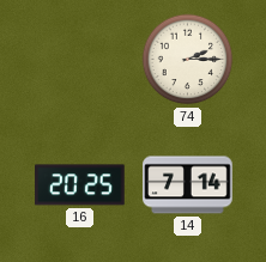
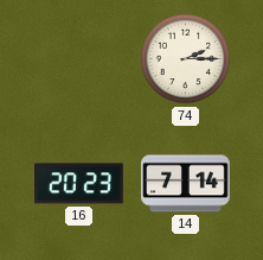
16: 20:25 -> 20:23
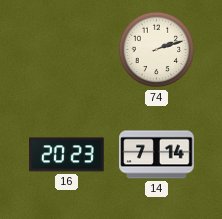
74: 2:15 -> 2:12
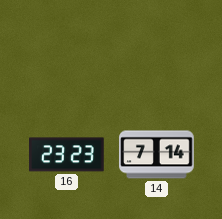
74: 2:12 -> none
16: 20:23 -> 23:23
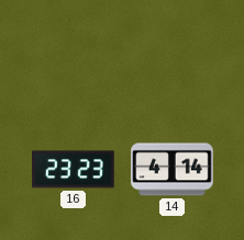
14: 7:14 -> 4:14
